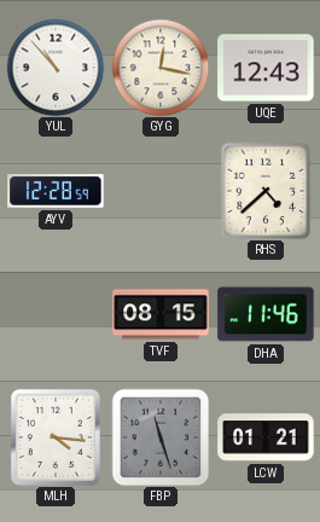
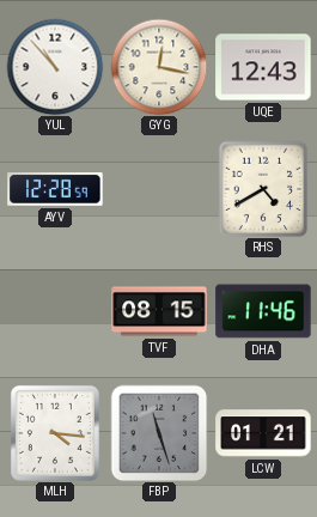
RHS: 4:38 -> 4:40
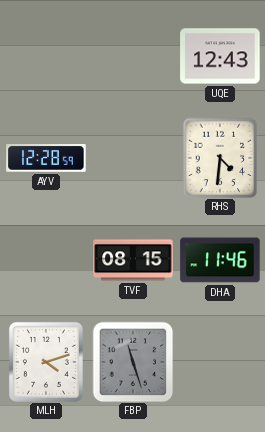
YUL: 10:53 -> none
GYG: 12:17 -> none
RHS: 4:40 -> 4:31
MLH: 4:16 -> 4:12
LCW: 01:21 -> none
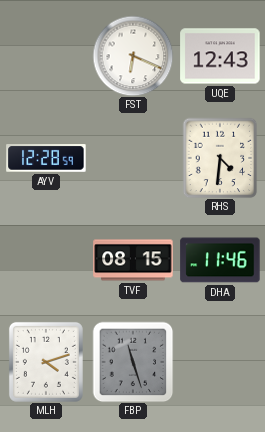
FST: none -> 6:19
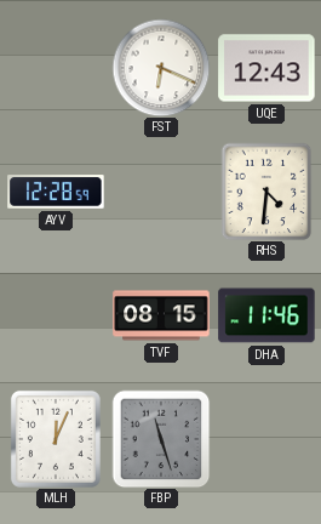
MLH: 4:12 -> 12:04
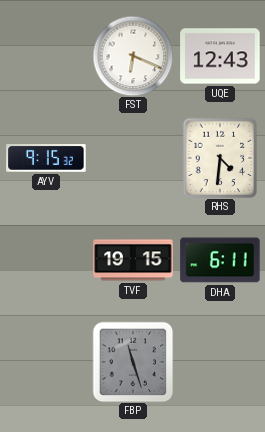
AYV: 12:28 -> 9:15
TVF: 08:15 -> 19:15
DHA: 11:46 -> 6:11
MLH: 12:04 -> none
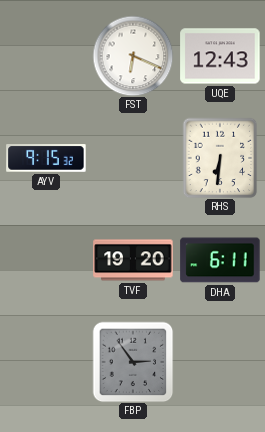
RHS: 4:31 -> 6:31
TVF: 19:15 -> 19:20
FBP: 11:27 -> 2:54
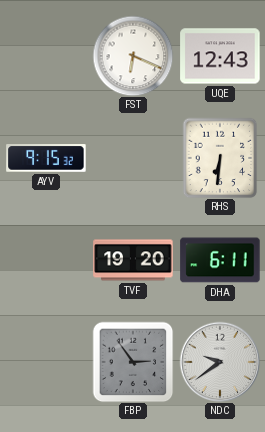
NDC: none -> 9:39
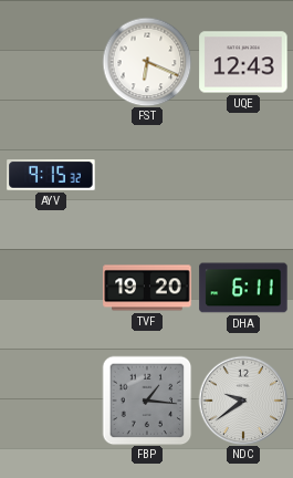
RHS: 6:31 -> none
FBP: 2:54 -> 1:16
